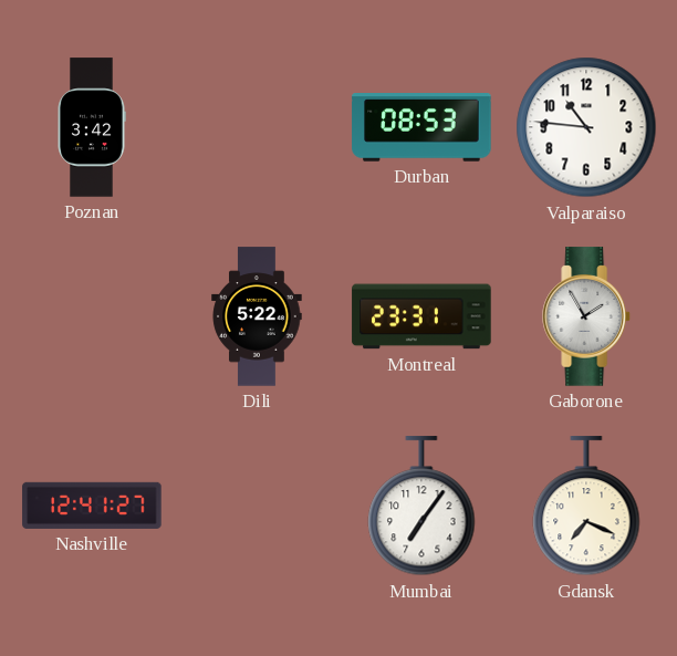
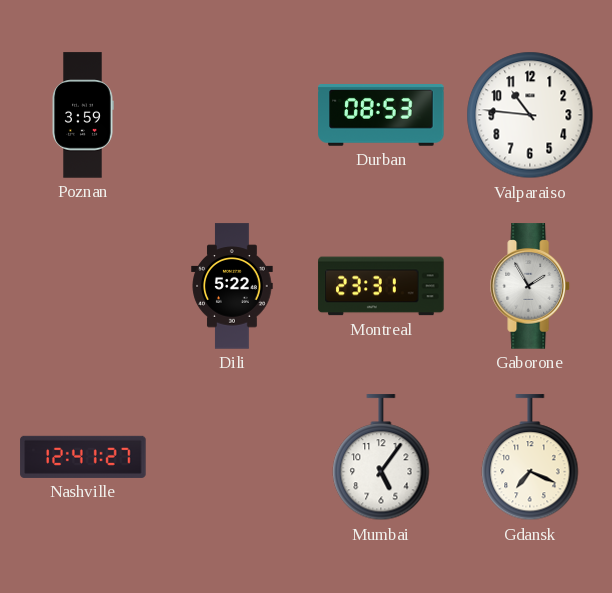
Poznan: 3:42 -> 3:59
Mumbai: 7:06 -> 5:06
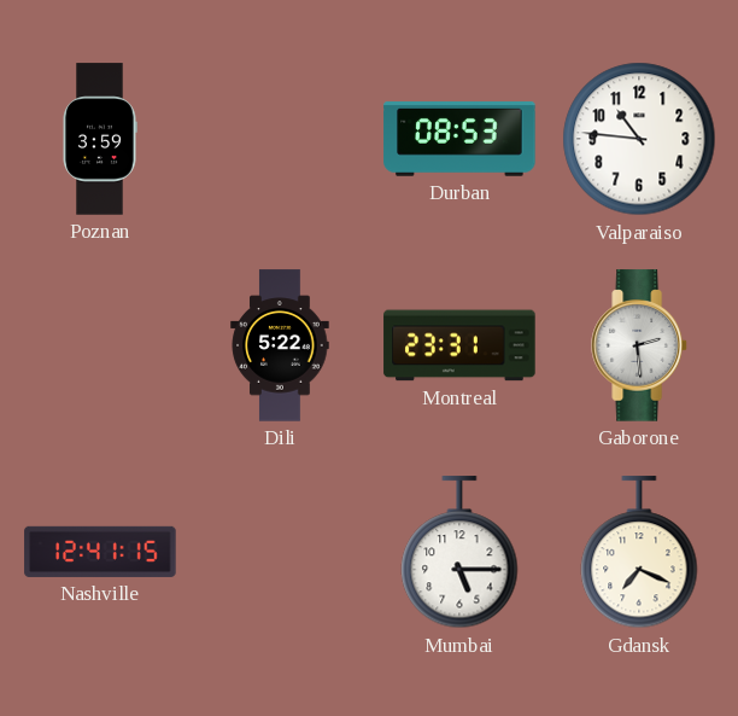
Gaborone: 1:55 -> 2:29
Nashville: 12:41:27 -> 12:41:15
Mumbai: 5:06 -> 5:15
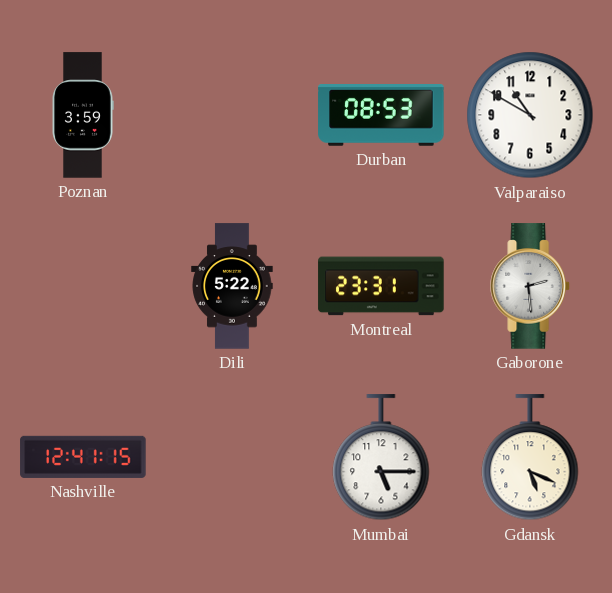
Valparaiso: 10:46 -> 10:50
Gdansk: 7:19 -> 5:19
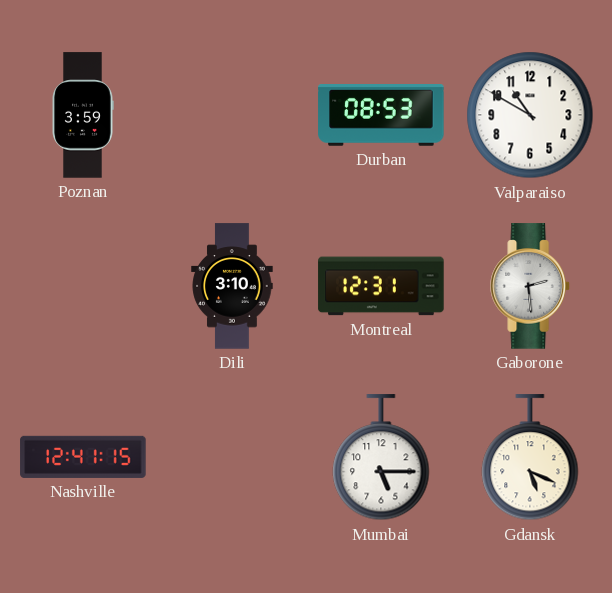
Dili: 5:22 -> 3:10
Montreal: 23:31 -> 12:31
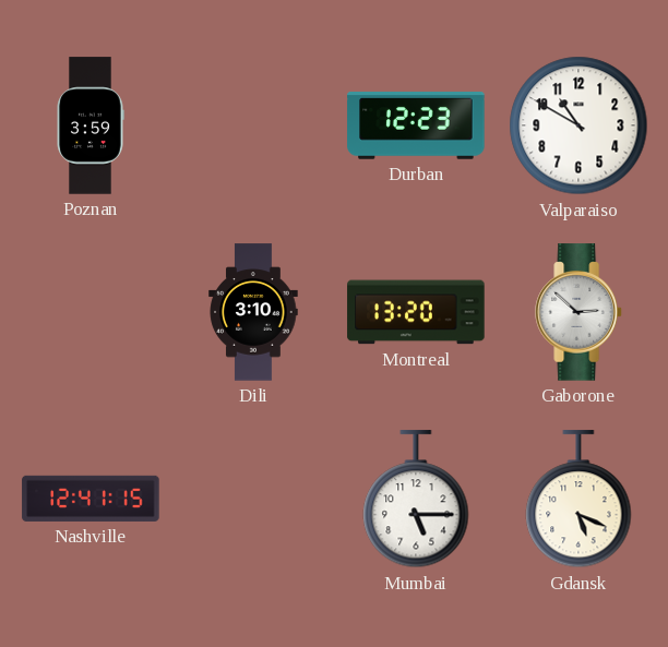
Durban: 08:53 -> 12:23
Montreal: 12:31 -> 13:20
Gaborone: 2:29 -> 2:52
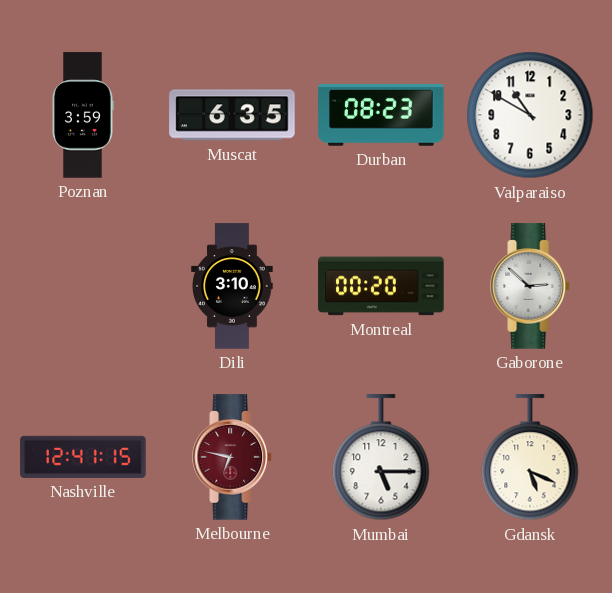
Muscat: none -> 6:35
Durban: 12:23 -> 08:23
Montreal: 13:20 -> 00:20
Melbourne: none -> 6:47
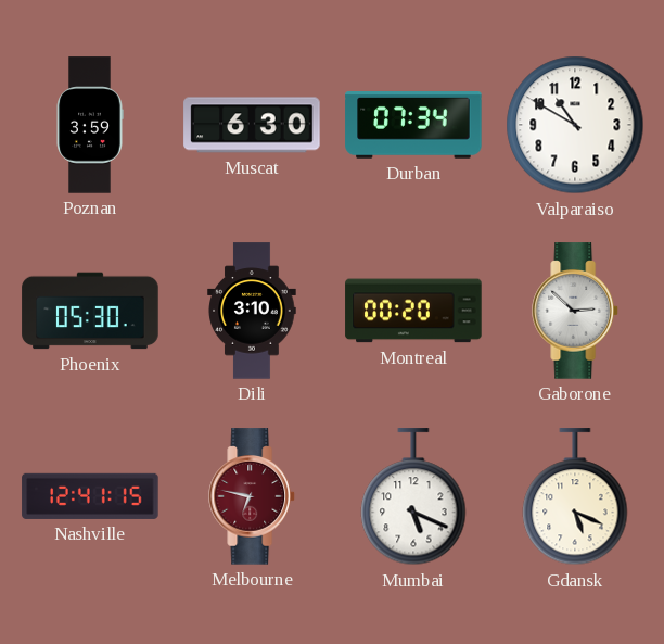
Muscat: 6:35 -> 6:30
Durban: 08:23 -> 07:34
Phoenix: none -> 05:30
Mumbai: 5:15 -> 5:19
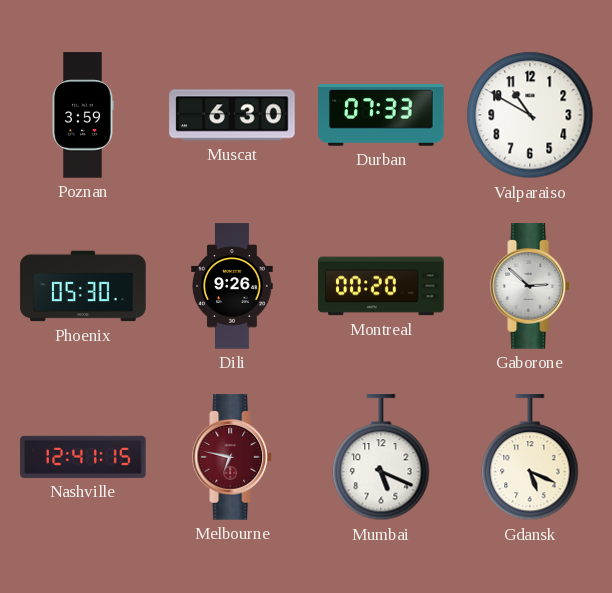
Durban: 07:34 -> 07:33
Dili: 3:10 -> 9:26
